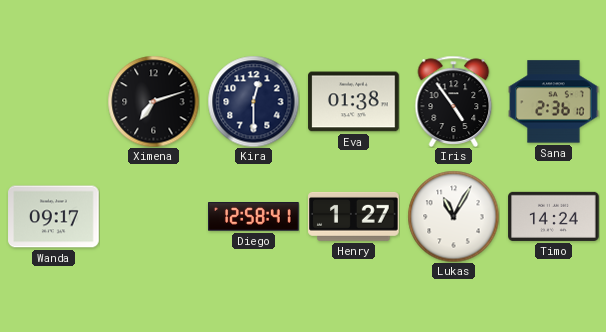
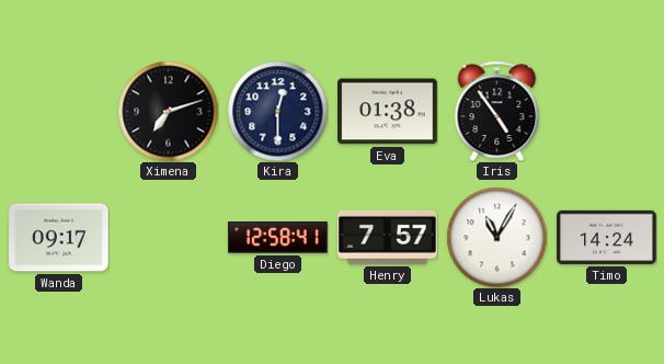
Sana: 2:36 -> none
Henry: 1:27 -> 7:57
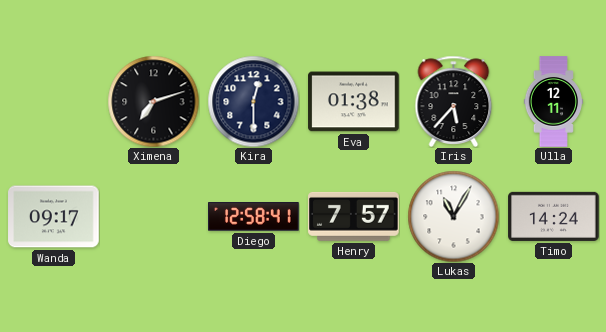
Iris: 4:54 -> 5:37
Ulla: none -> 12:11
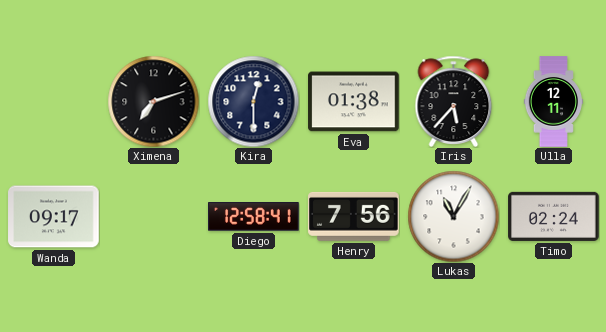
Henry: 7:57 -> 7:56
Timo: 14:24 -> 02:24
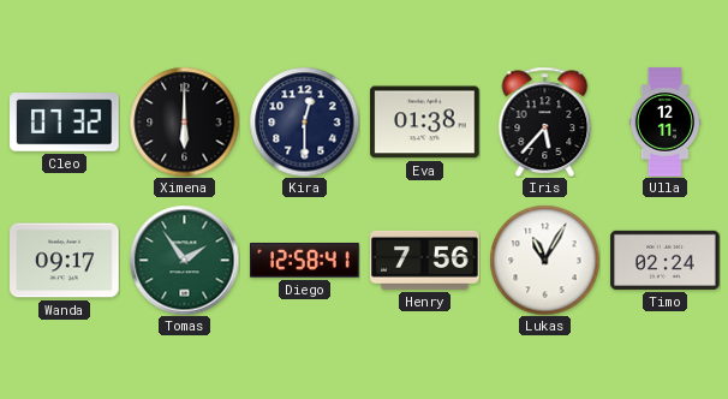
Cleo: none -> 07:32
Ximena: 7:12 -> 6:00
Tomas: none -> 1:54
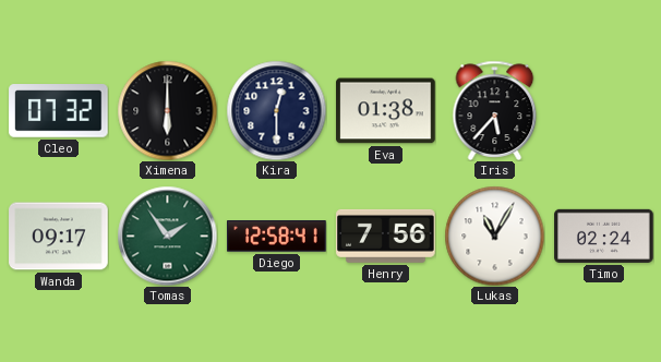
Ulla: 12:11 -> none
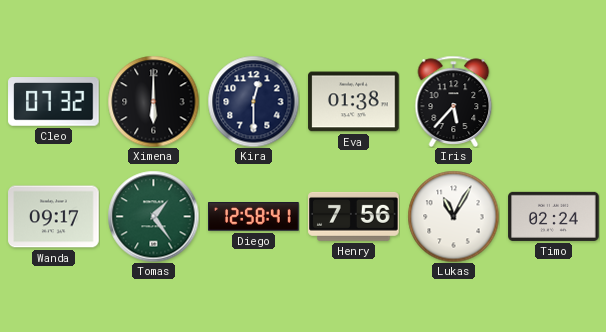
Tomas: 1:54 -> 1:24
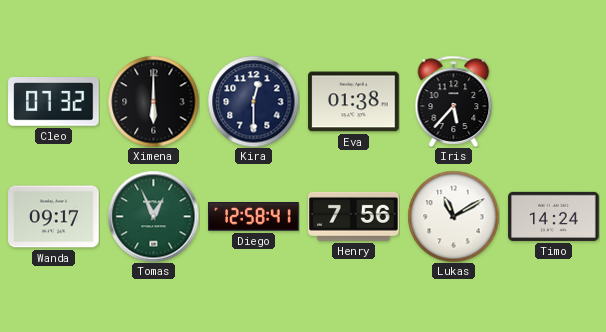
Tomas: 1:24 -> 12:56
Lukas: 11:05 -> 11:10
Timo: 02:24 -> 14:24
